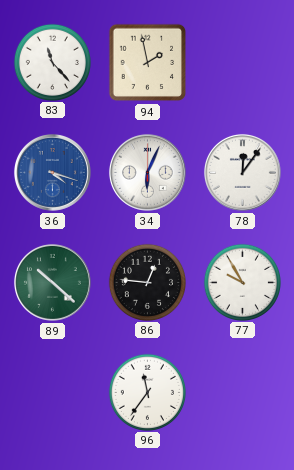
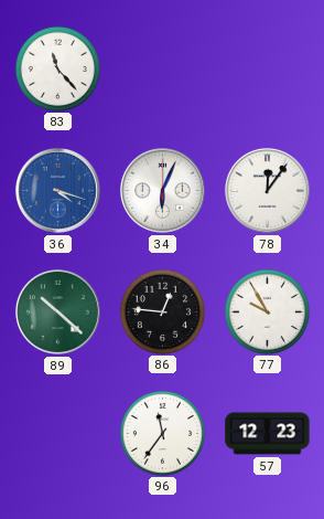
94: 1:58 -> none
57: none -> 12:23
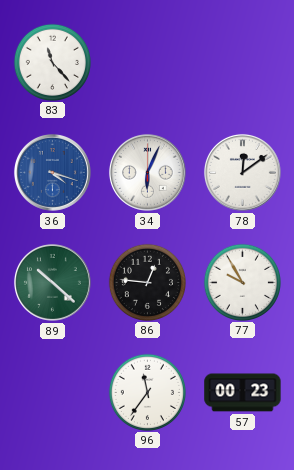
78: 12:06 -> 12:09
57: 12:23 -> 00:23
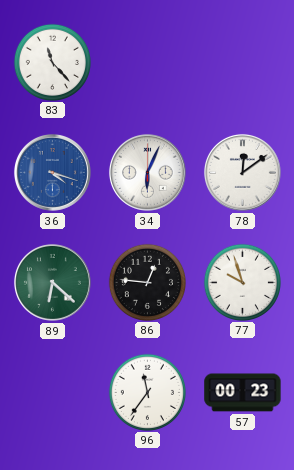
89: 10:22 -> 6:22
77: 9:55 -> 9:57
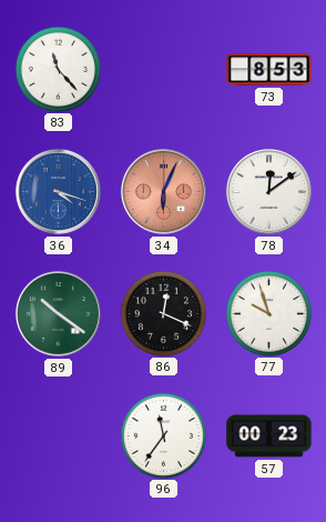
73: none -> 8:53
34 dial: white -> salmon
89: 6:22 -> 10:21
86: 12:46 -> 12:19
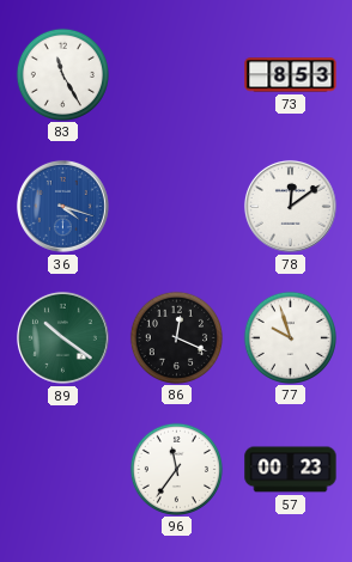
83: 11:23 -> 11:25
34: 6:04 -> none
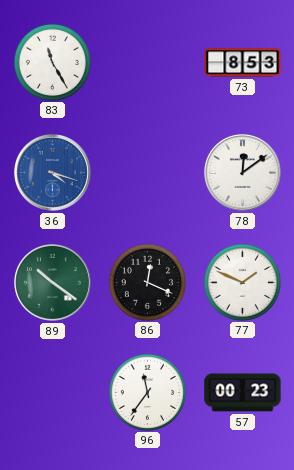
77: 9:57 -> 1:49
